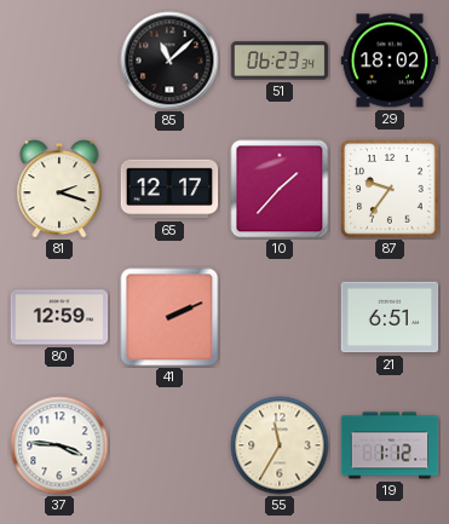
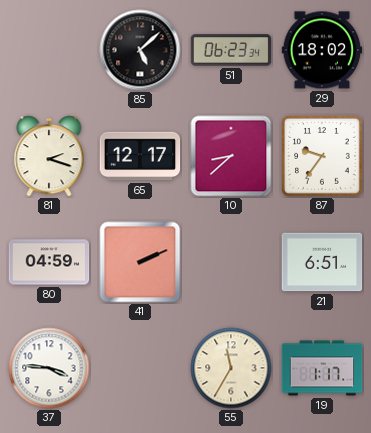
85: 11:08 -> 5:08
10: 1:37 -> 8:38
80: 12:59 -> 04:59
19: 1:12 -> 1:17
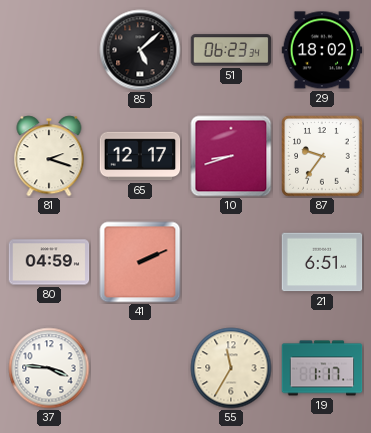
10: 8:38 -> 8:42
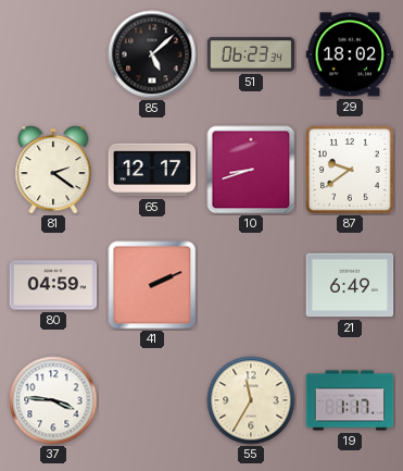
81: 2:18 -> 2:21
87: 9:36 -> 9:39
21: 6:51 -> 6:49
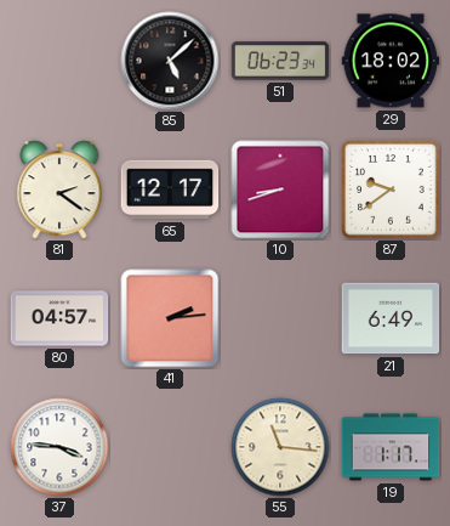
80: 04:59 -> 04:57
41: 2:11 -> 2:14
55: 11:35 -> 11:16
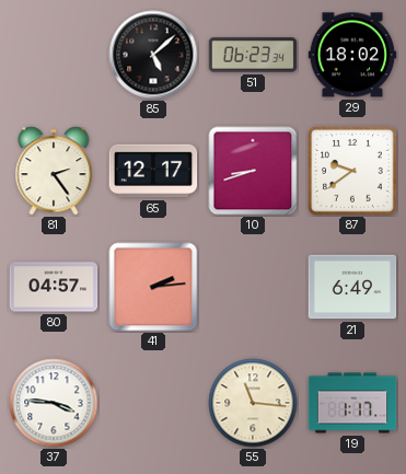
81: 2:21 -> 2:24
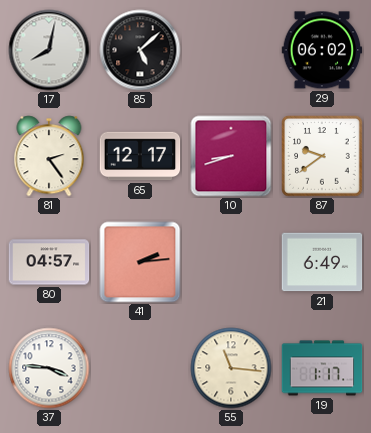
17: none -> 8:02
51: 06:23 -> none
29: 18:02 -> 06:02
